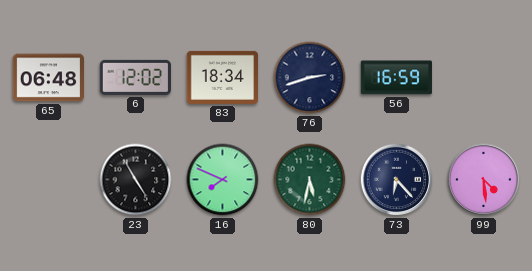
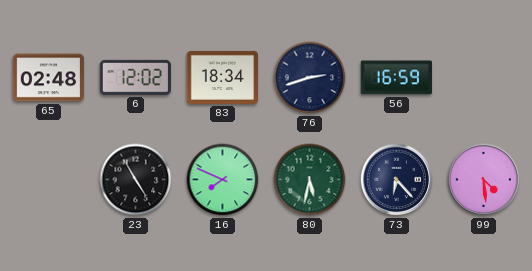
65: 06:48 -> 02:48
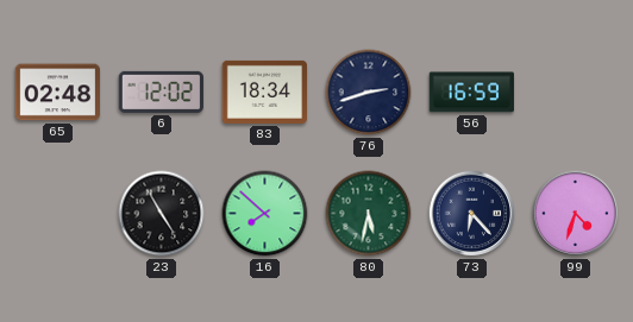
16: 7:49 -> 7:52
99: 4:29 -> 4:33
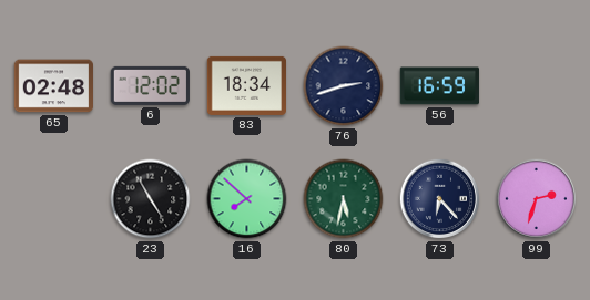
99: 4:33 -> 2:33
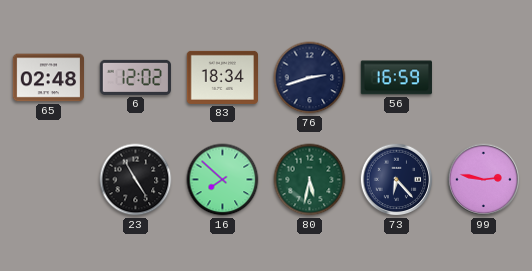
99: 2:33 -> 2:47
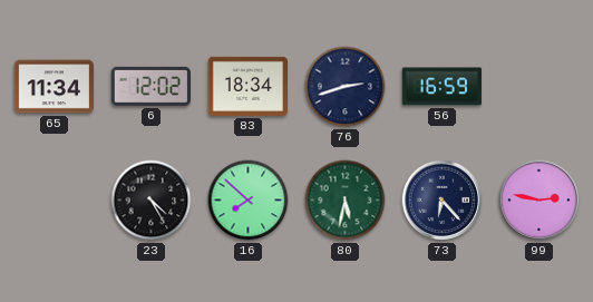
65: 02:48 -> 11:34
23: 4:55 -> 4:25
